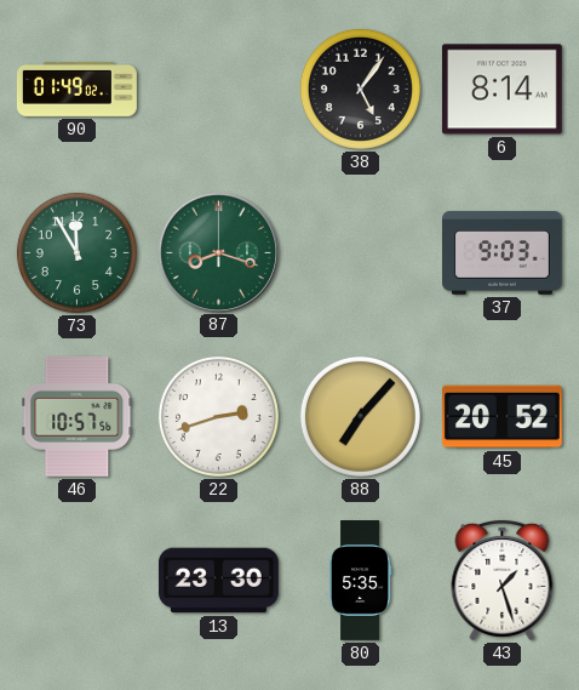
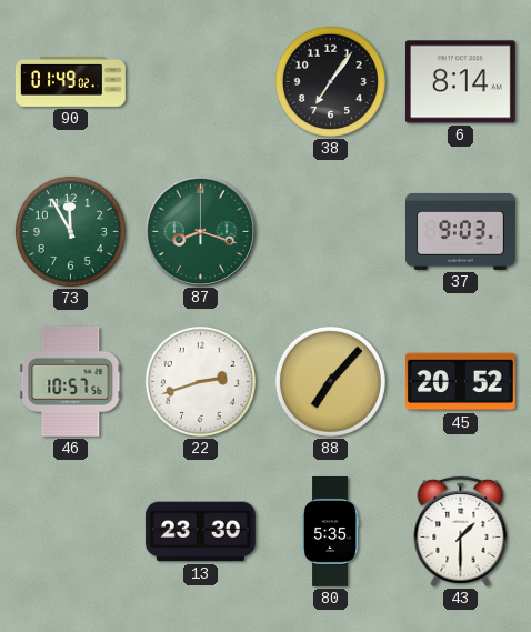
38: 5:06 -> 7:06
43: 1:27 -> 1:30
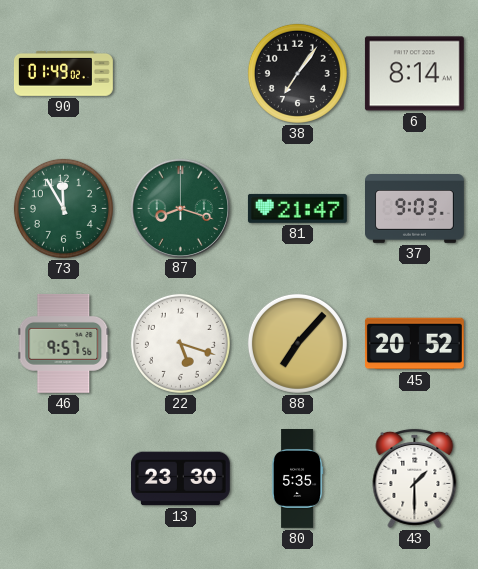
81: none -> 21:47
46: 10:57 -> 9:57
22: 2:42 -> 5:18
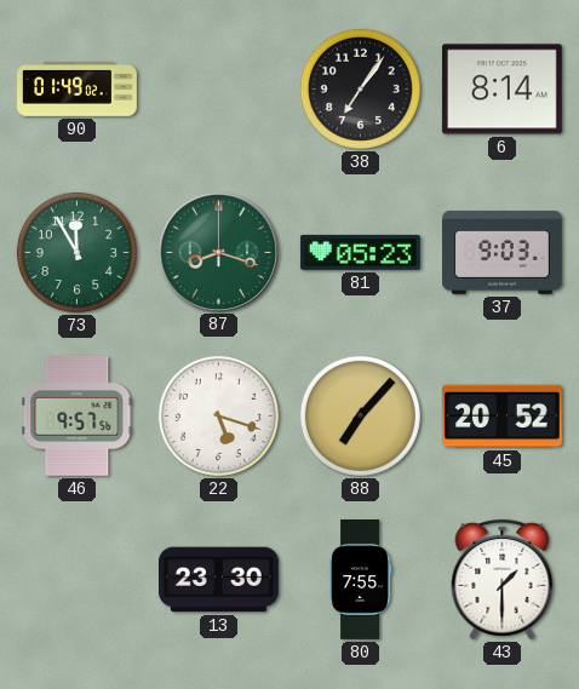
81: 21:47 -> 05:23
80: 5:35 -> 7:55
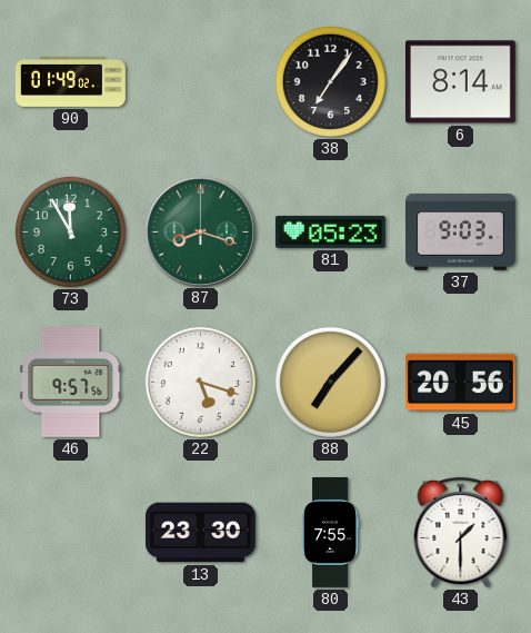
45: 20:52 -> 20:56
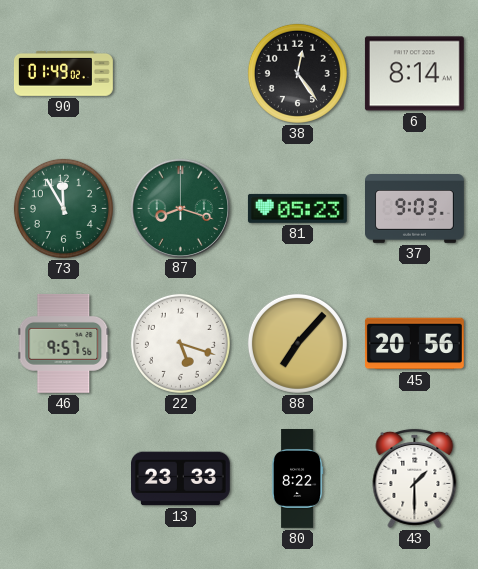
38: 7:06 -> 12:24
13: 23:30 -> 23:33
80: 7:55 -> 8:22
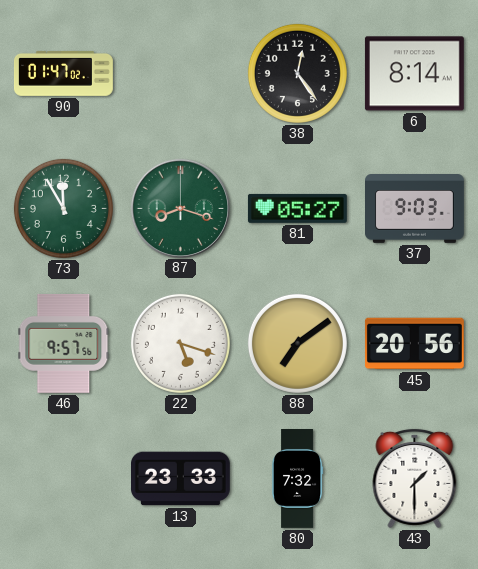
90: 01:49 -> 01:47
81: 05:23 -> 05:27
88: 7:07 -> 7:09
80: 8:22 -> 7:32
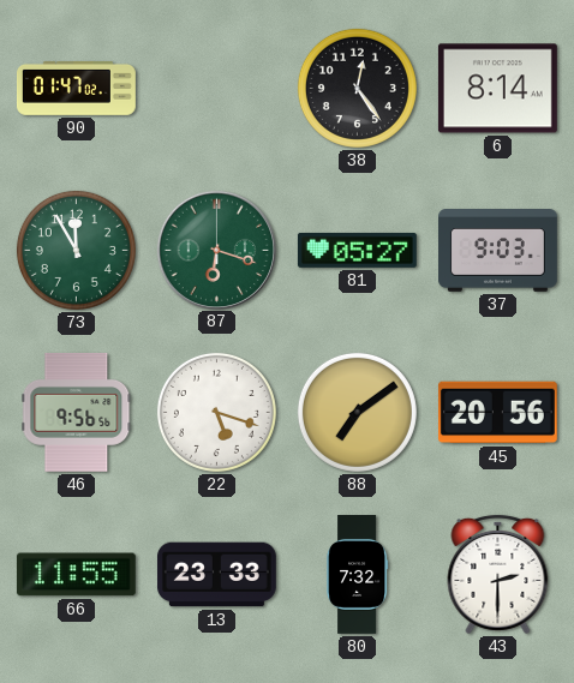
87: 8:18 -> 6:18
46: 9:57 -> 9:56
66: none -> 11:55
43: 1:30 -> 2:30
